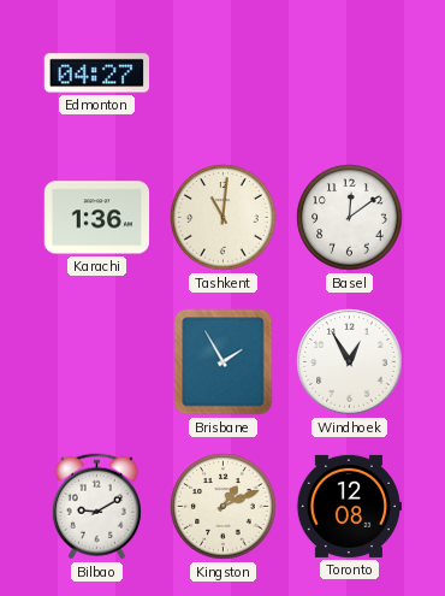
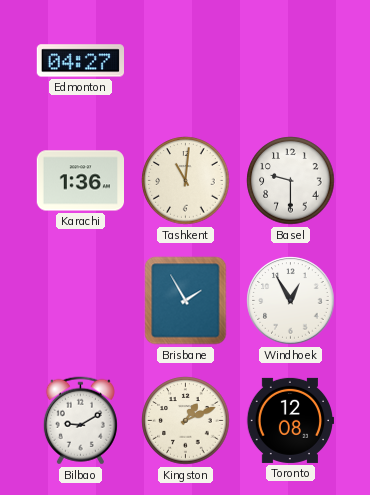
Basel: 12:09 -> 9:30
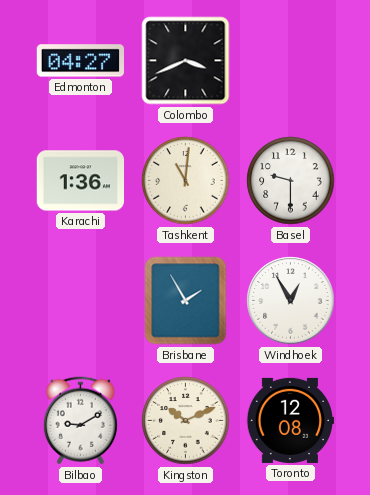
Colombo: none -> 3:41
Kingston: 1:11 -> 10:11
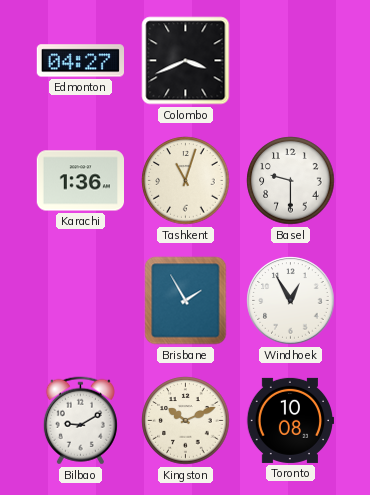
Tashkent: 11:01 -> 11:03
Toronto: 12:08 -> 10:08
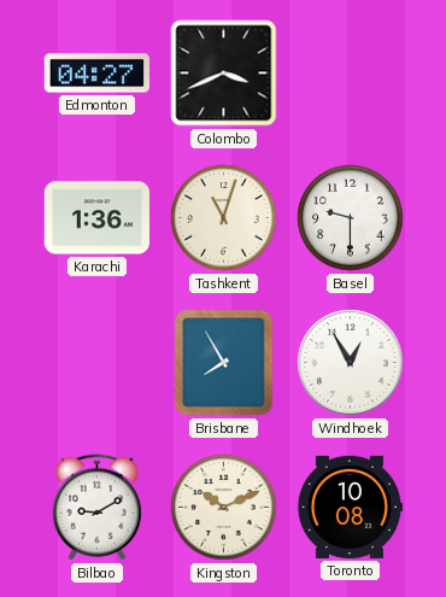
Brisbane: 1:55 -> 7:55
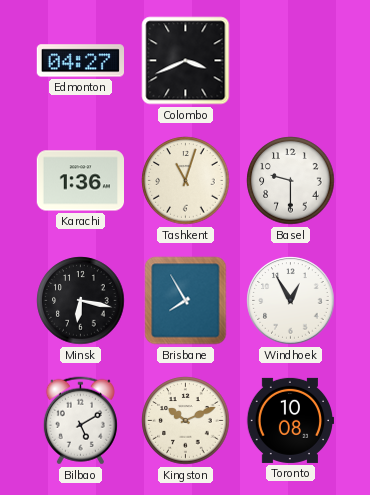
Minsk: none -> 6:17
Bilbao: 9:10 -> 5:10
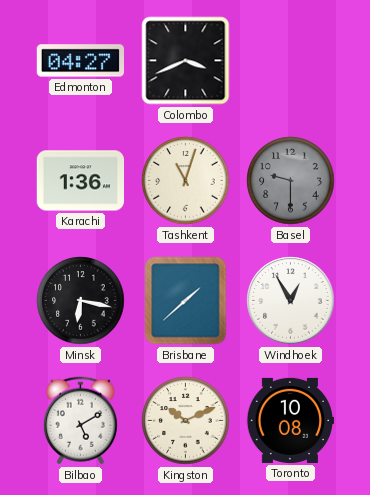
Basel dial: white -> grey
Brisbane: 7:55 -> 1:38
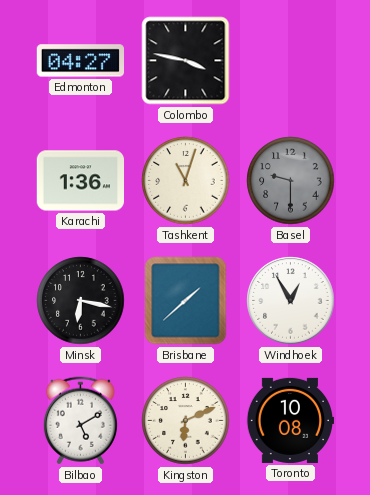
Colombo: 3:41 -> 3:47
Kingston: 10:11 -> 6:11
